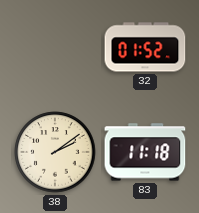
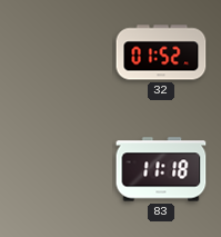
38: 2:09 -> none
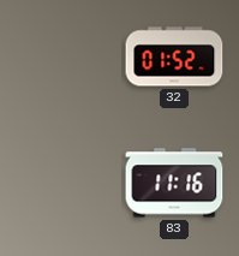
83: 11:18 -> 11:16
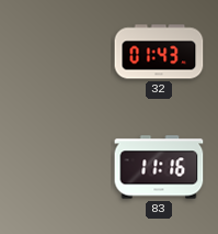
32: 01:52 -> 01:43
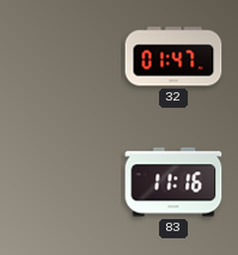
32: 01:43 -> 01:47
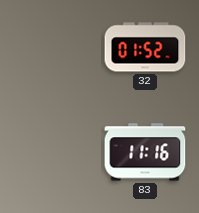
32: 01:47 -> 01:52
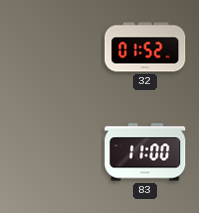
83: 11:16 -> 11:00
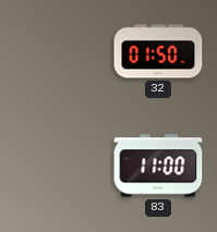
32: 01:52 -> 01:50
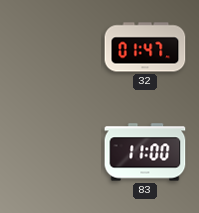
32: 01:50 -> 01:47
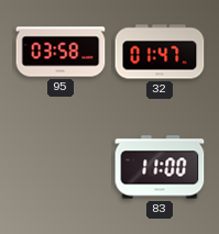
95: none -> 03:58
